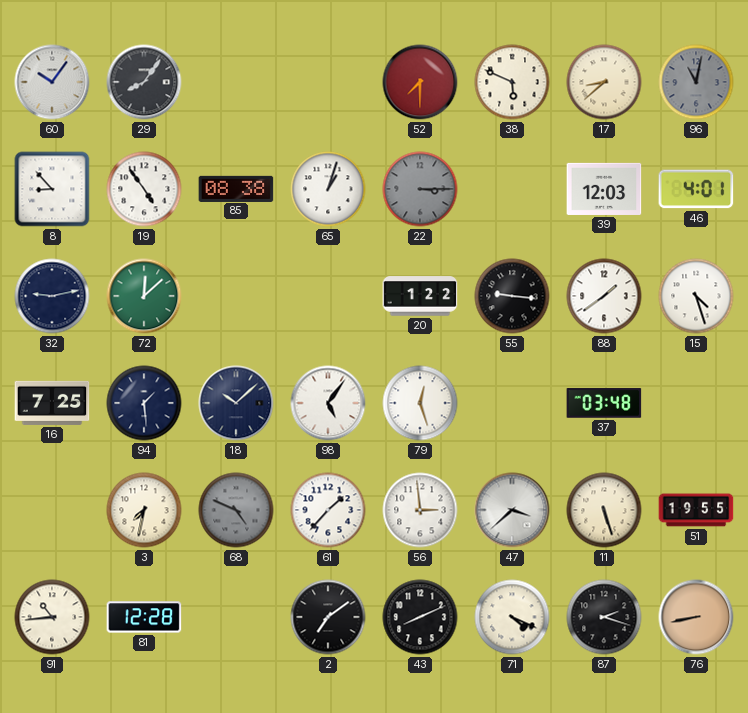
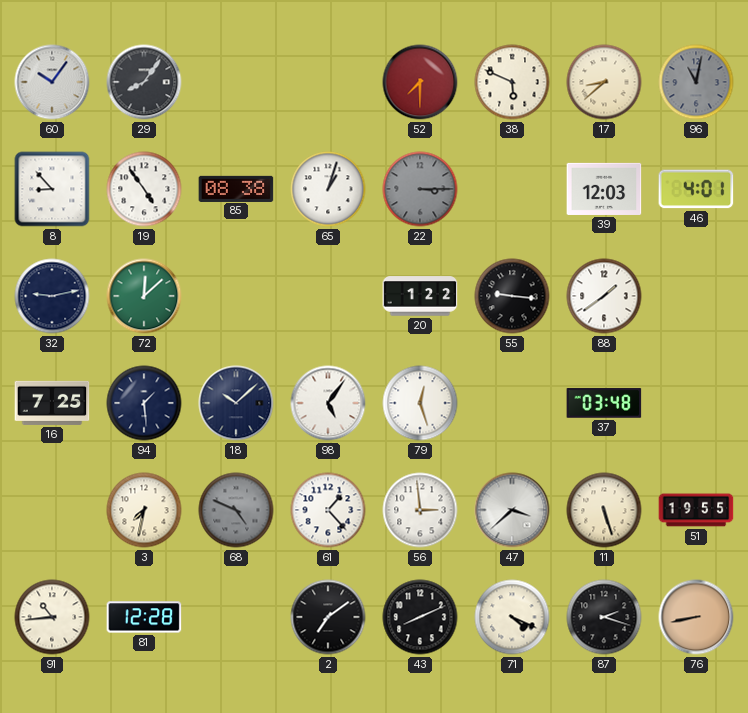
15: 4:27 -> none
61: 1:37 -> 1:23
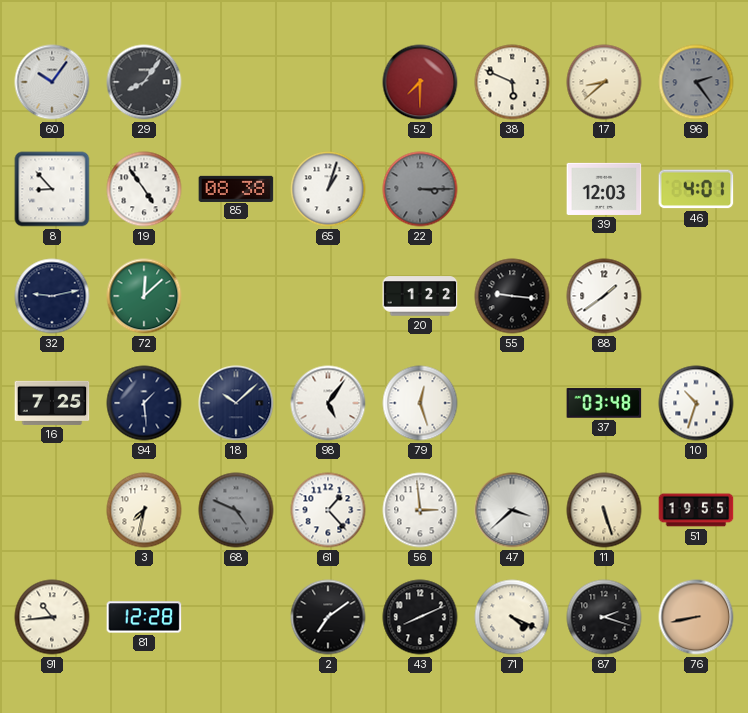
96: 11:02 -> 2:24
10: none -> 10:33
